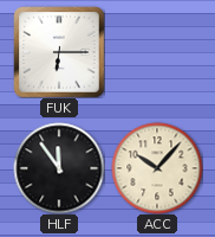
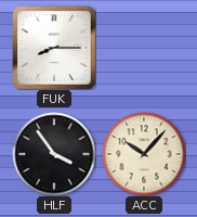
FUK: 6:15 -> 8:15
HLF: 11:54 -> 3:54
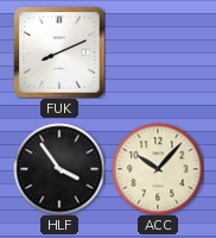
FUK: 8:15 -> 8:11
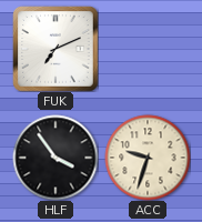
FUK: 8:11 -> 7:11
ACC: 10:07 -> 9:33
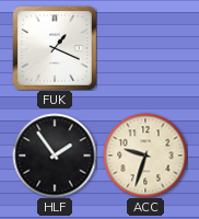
FUK: 7:11 -> 1:19
HLF: 3:54 -> 1:54
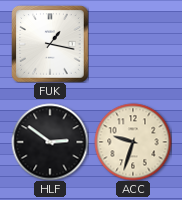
FUK: 1:19 -> 1:17
HLF: 1:54 -> 2:51
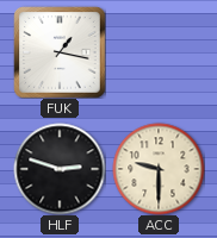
HLF: 2:51 -> 2:48
ACC: 9:33 -> 9:30
